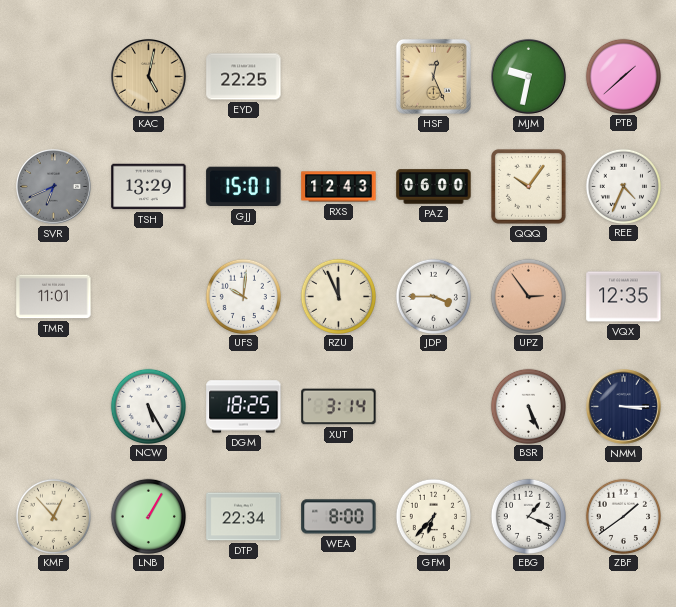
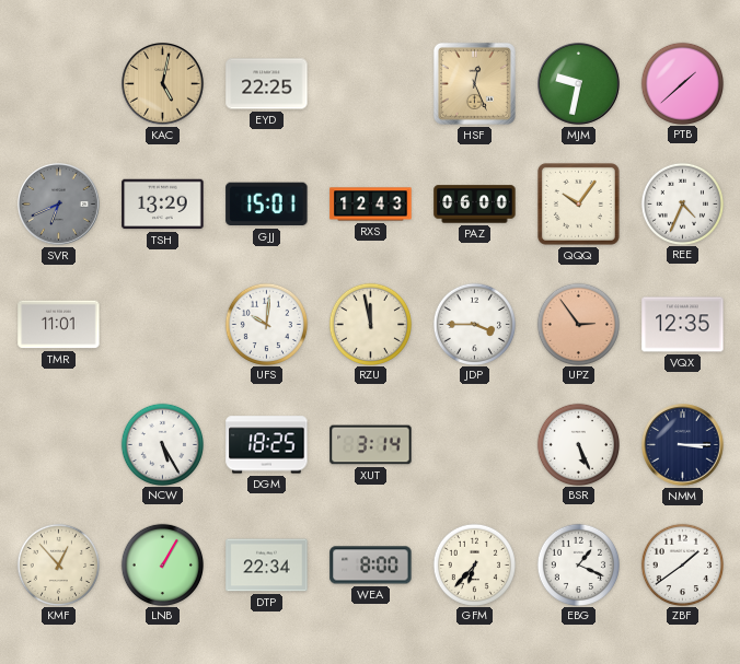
RZU: 11:56 -> 11:58
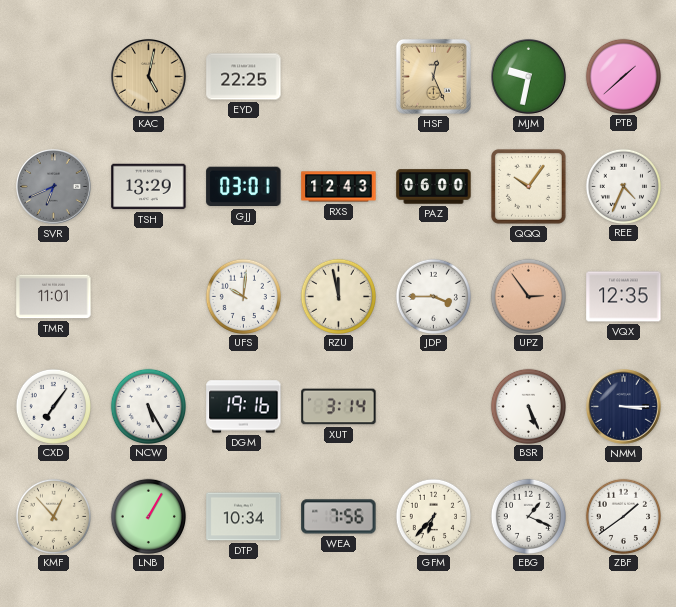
GJJ: 15:01 -> 03:01
CXD: none -> 7:06
DGM: 18:25 -> 19:16
DTP: 22:34 -> 10:34
WEA: 8:00 -> 7:56
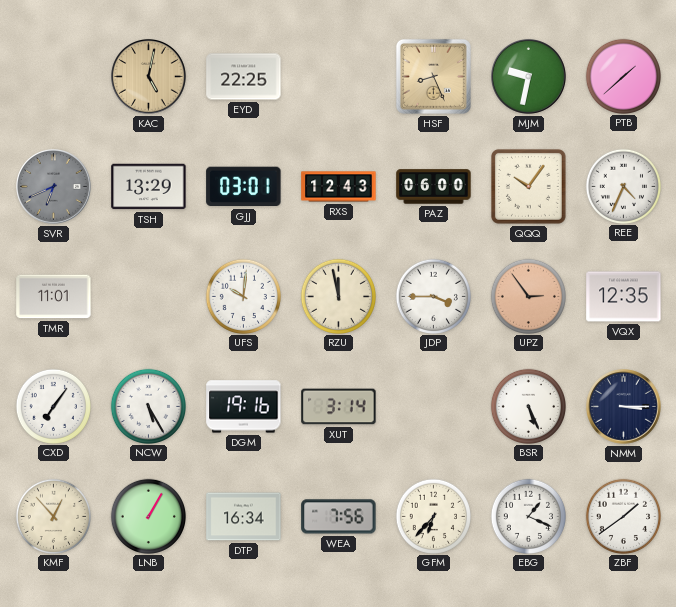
HSF: 12:26 -> 8:26
DTP: 10:34 -> 16:34
